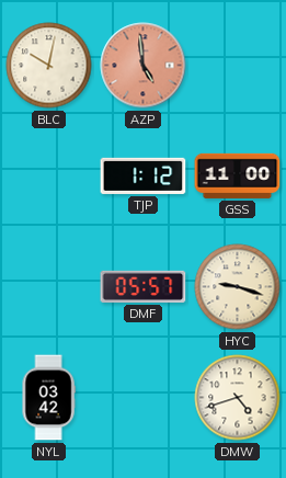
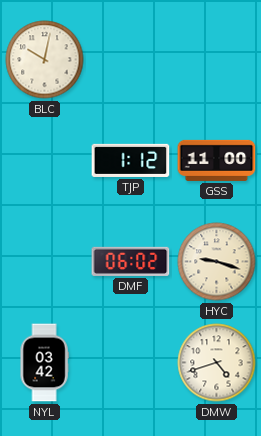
AZP: 4:59 -> none
DMF: 05:57 -> 06:02
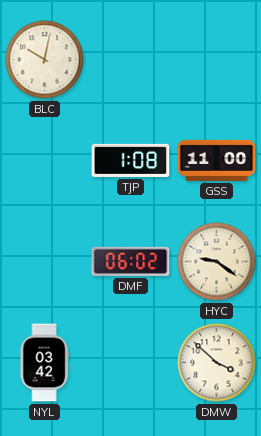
TJP: 1:12 -> 1:08
HYC: 9:18 -> 9:21
DMW: 4:42 -> 3:52
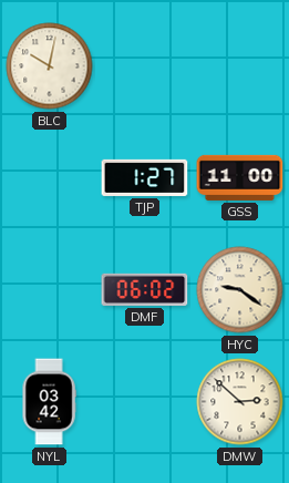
TJP: 1:08 -> 1:27
DMW: 3:52 -> 2:52
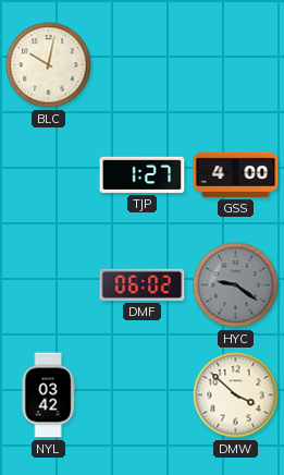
GSS: 11:00 -> 4:00
HYC dial: cream -> grey
DMW: 2:52 -> 3:52
